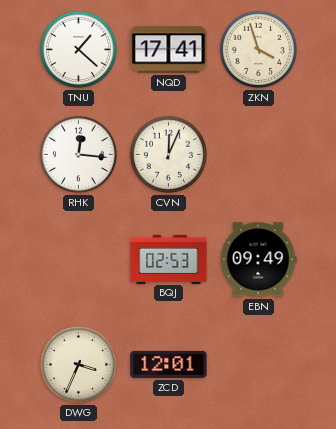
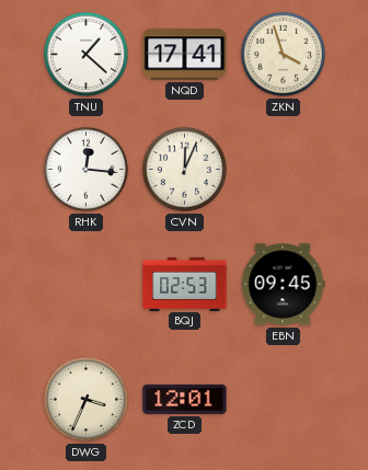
EBN: 09:49 -> 09:45
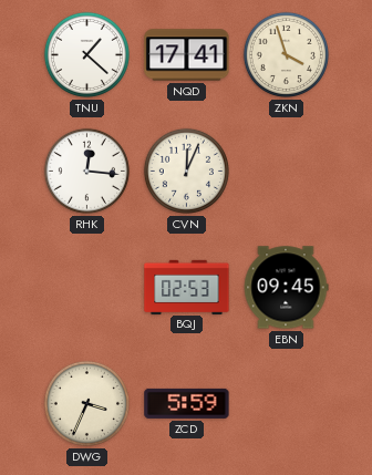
ZCD: 12:01 -> 5:59
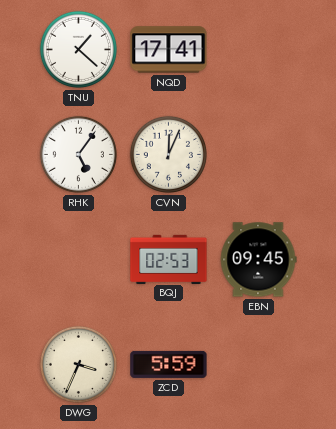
ZKN: 3:57 -> none
RHK: 12:16 -> 5:06
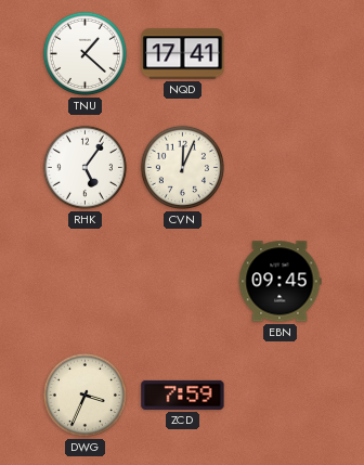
BQJ: 02:53 -> none
ZCD: 5:59 -> 7:59
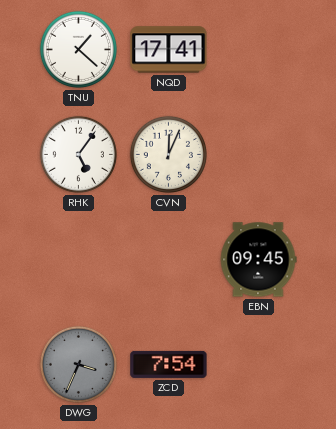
DWG dial: cream -> grey
ZCD: 7:59 -> 7:54
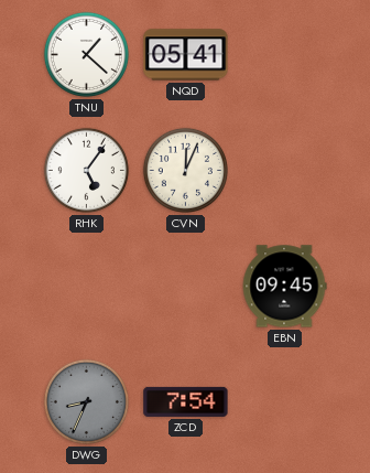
NQD: 17:41 -> 05:41
DWG: 3:34 -> 8:34
